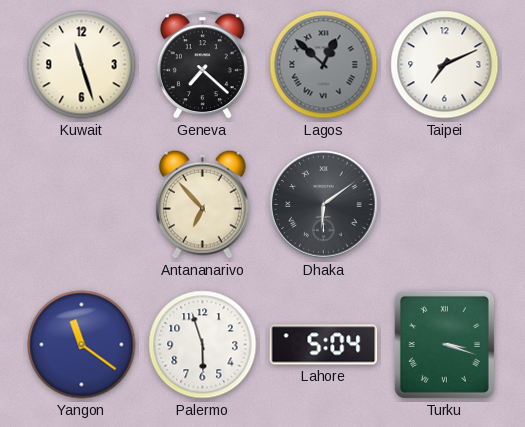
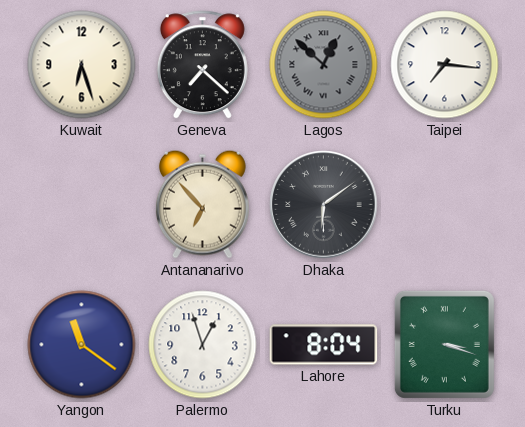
Kuwait: 11:27 -> 6:27
Taipei: 7:11 -> 7:16
Palermo: 5:57 -> 12:57
Lahore: 5:04 -> 8:04
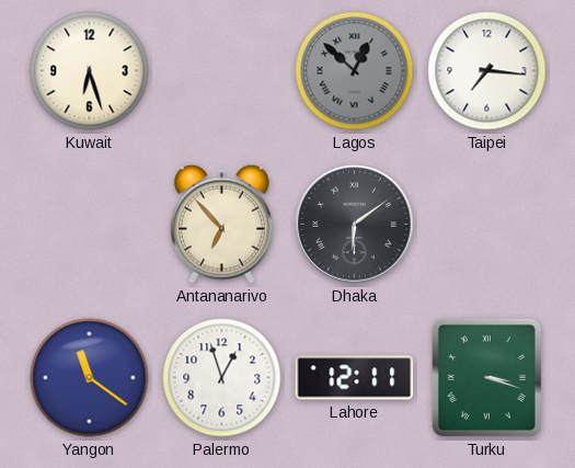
Geneva: 7:22 -> none
Lahore: 8:04 -> 12:11
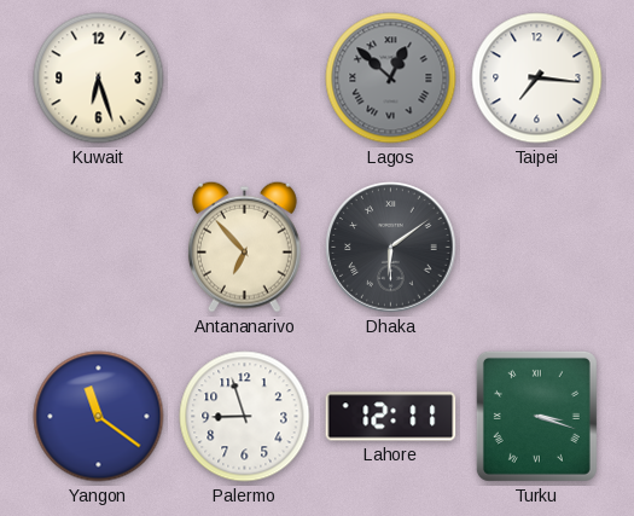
Palermo: 12:57 -> 8:57
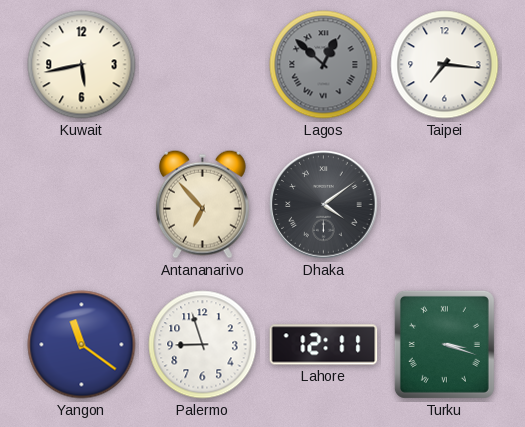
Kuwait: 6:27 -> 5:43
Dhaka: 6:09 -> 4:09
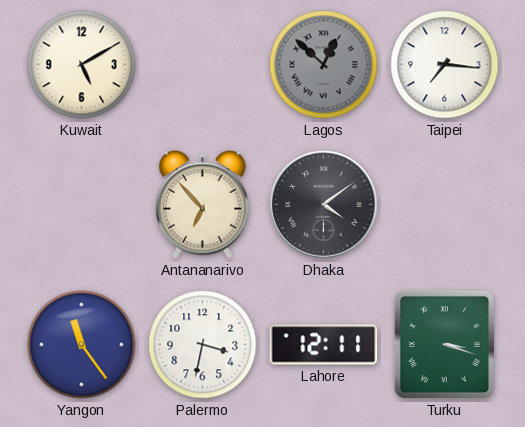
Kuwait: 5:43 -> 5:10
Yangon: 11:21 -> 11:24
Palermo: 8:57 -> 3:32
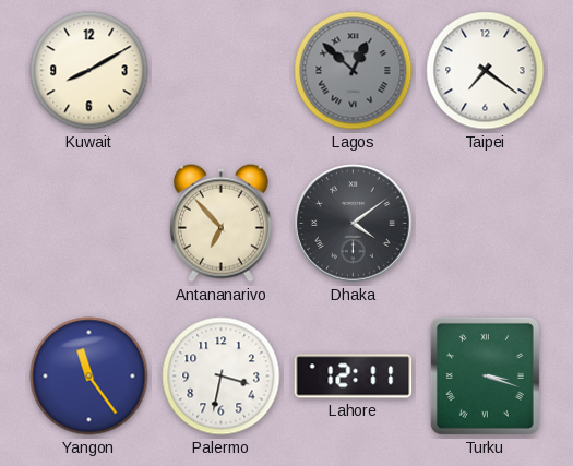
Kuwait: 5:10 -> 8:10
Taipei: 7:16 -> 7:21
